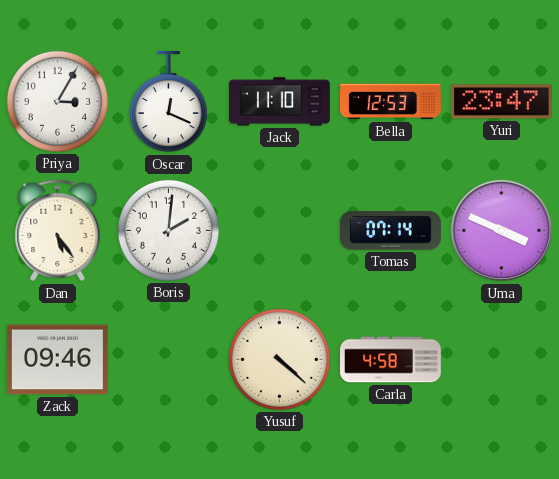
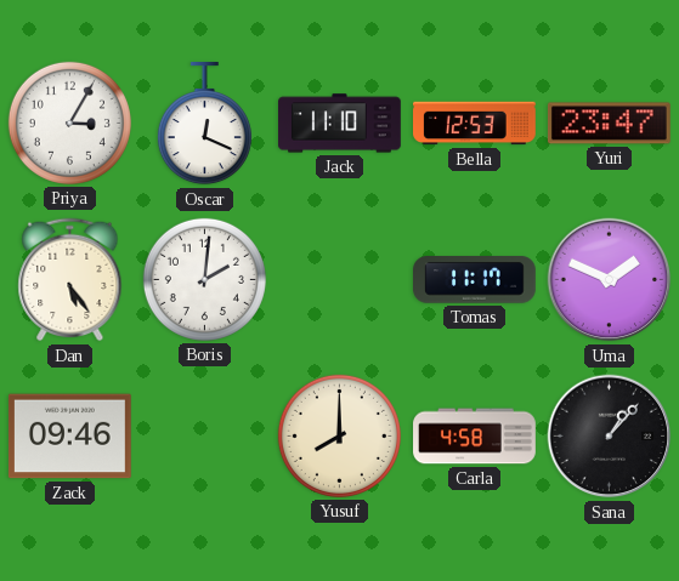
Tomas: 07:14 -> 11:17
Uma: 3:49 -> 1:49
Yusuf: 4:22 -> 8:00
Sana: none -> 1:07
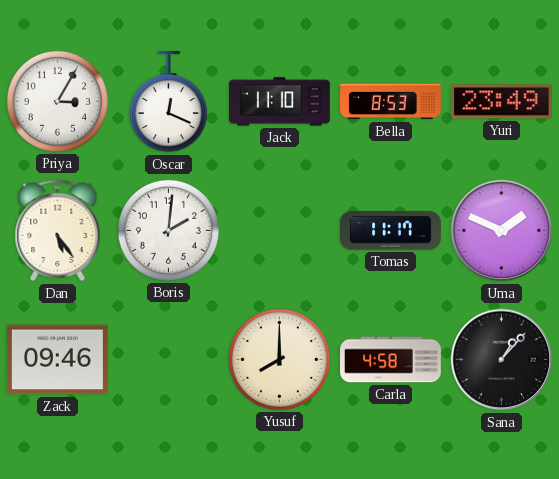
Bella: 12:53 -> 8:53
Yuri: 23:47 -> 23:49
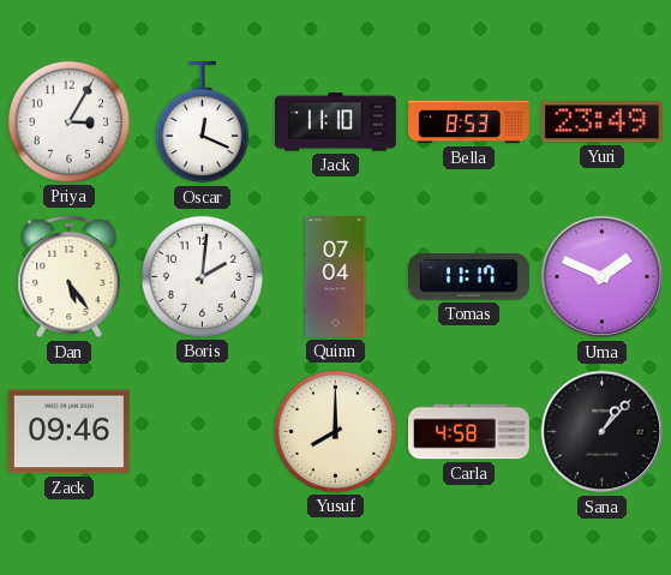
Quinn: none -> 07:04
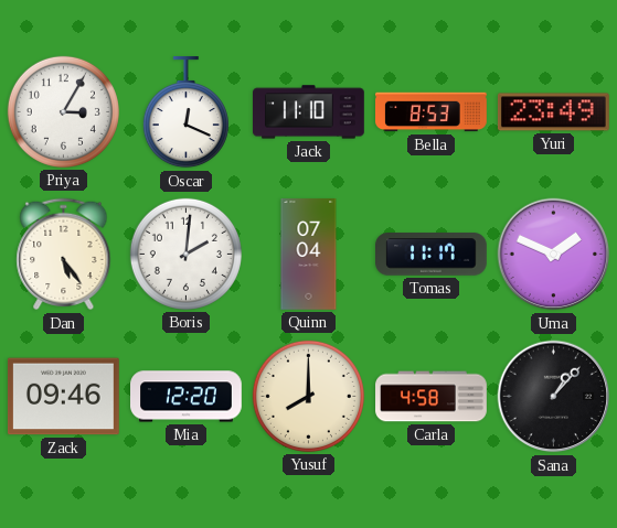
Mia: none -> 12:20
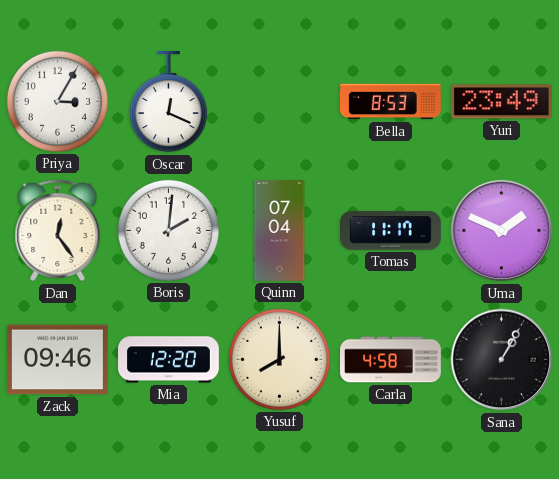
Jack: 11:10 -> none
Dan: 5:24 -> 12:24
Sana: 1:07 -> 1:05
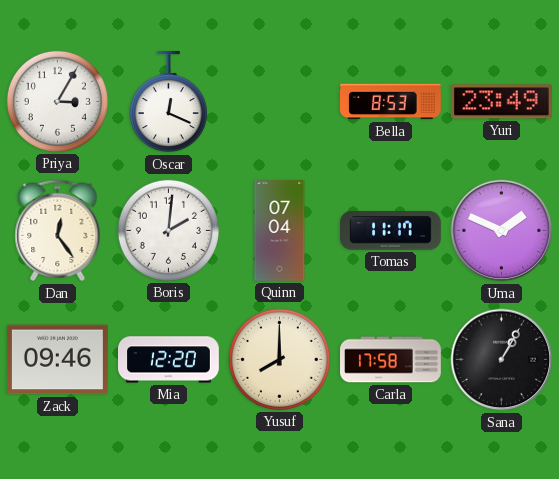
Carla: 4:58 -> 17:58
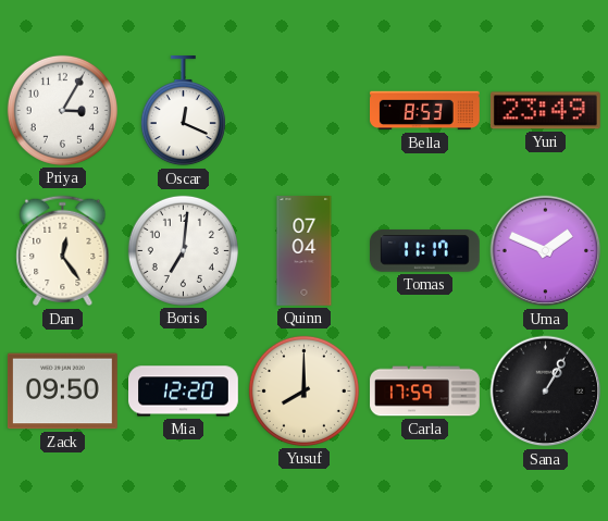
Boris: 2:01 -> 7:01
Zack: 09:46 -> 09:50
Carla: 17:58 -> 17:59
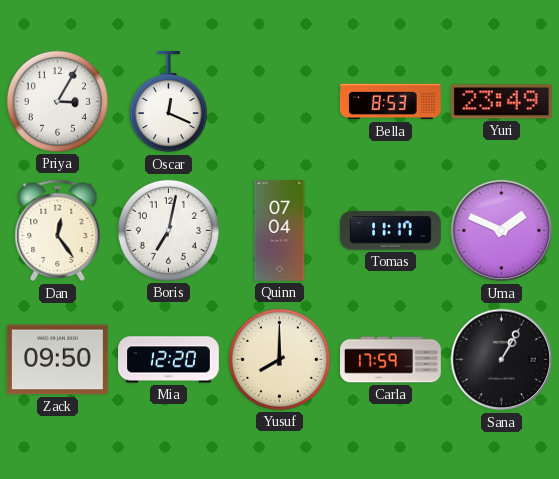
Boris: 7:01 -> 7:02
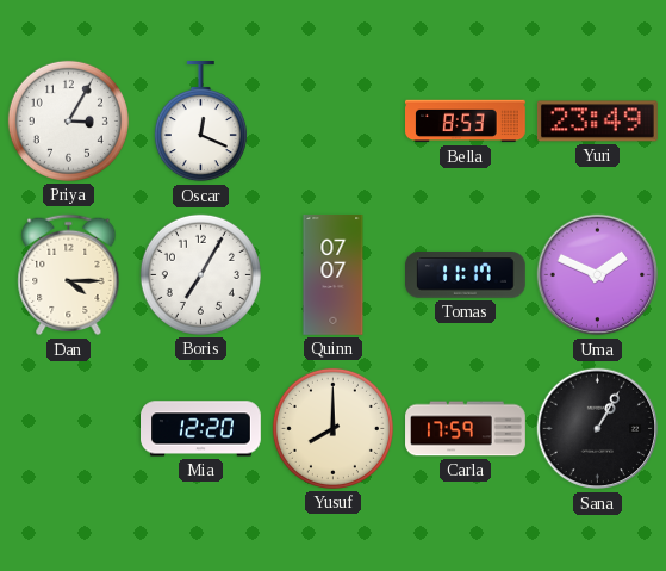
Dan: 12:24 -> 4:15
Boris: 7:02 -> 7:05
Quinn: 07:04 -> 07:07
Zack: 09:50 -> none
